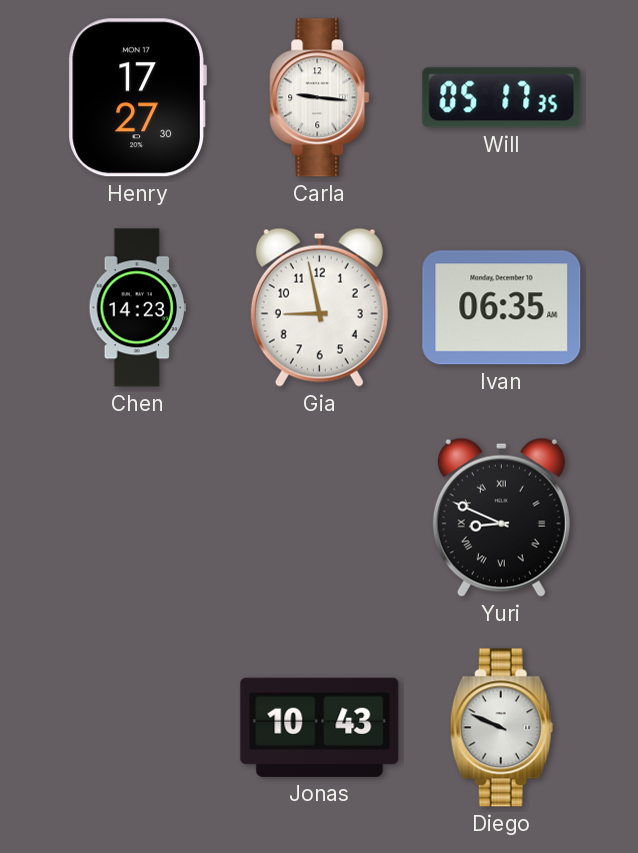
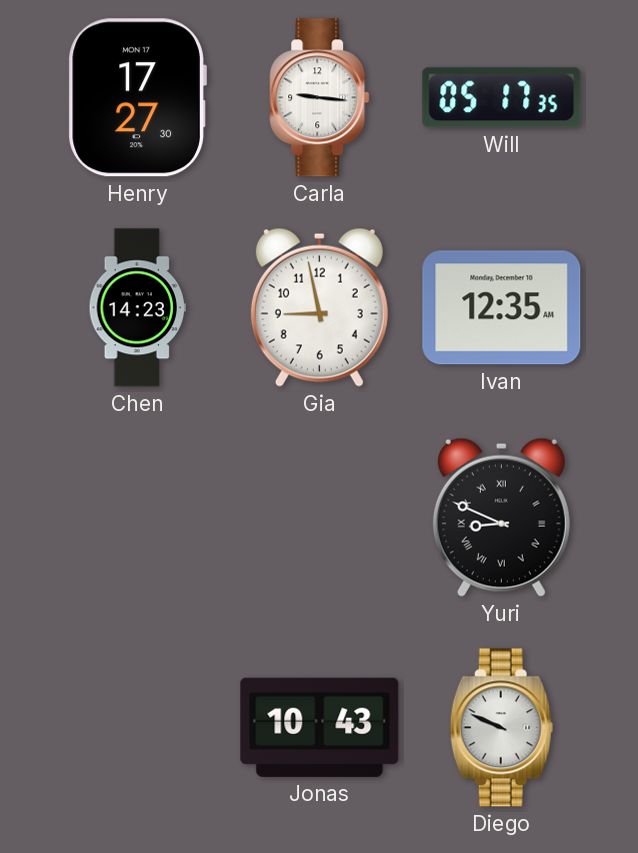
Ivan: 06:35 -> 12:35
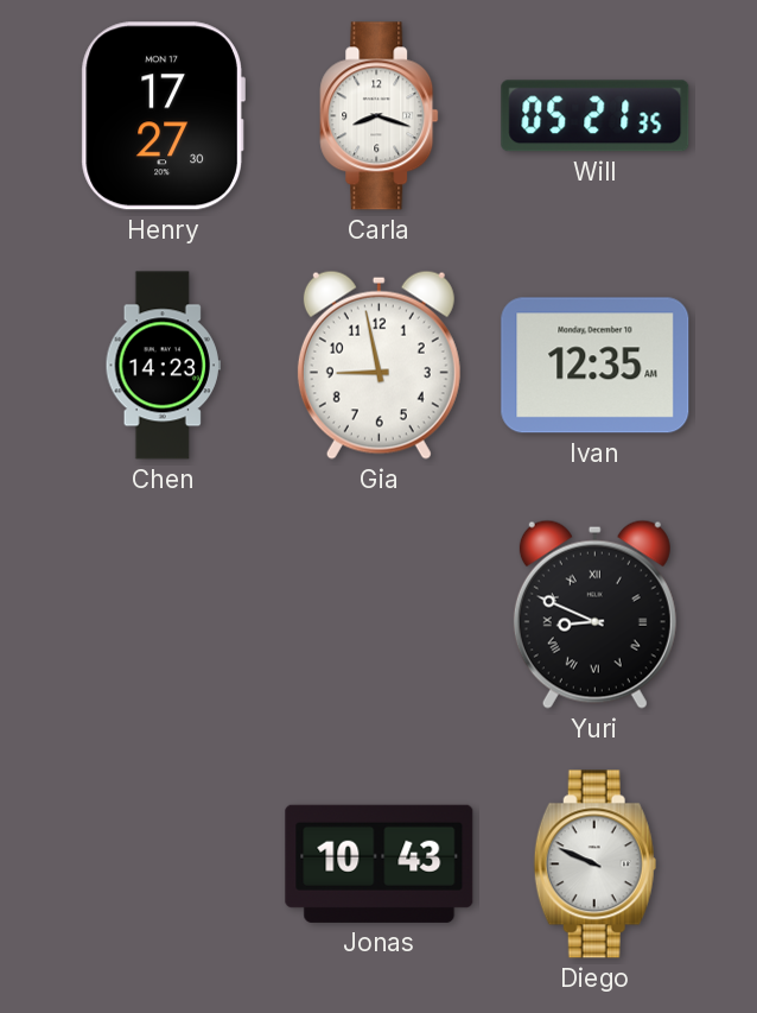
Carla: 9:16 -> 8:18
Will: 05:17 -> 05:21
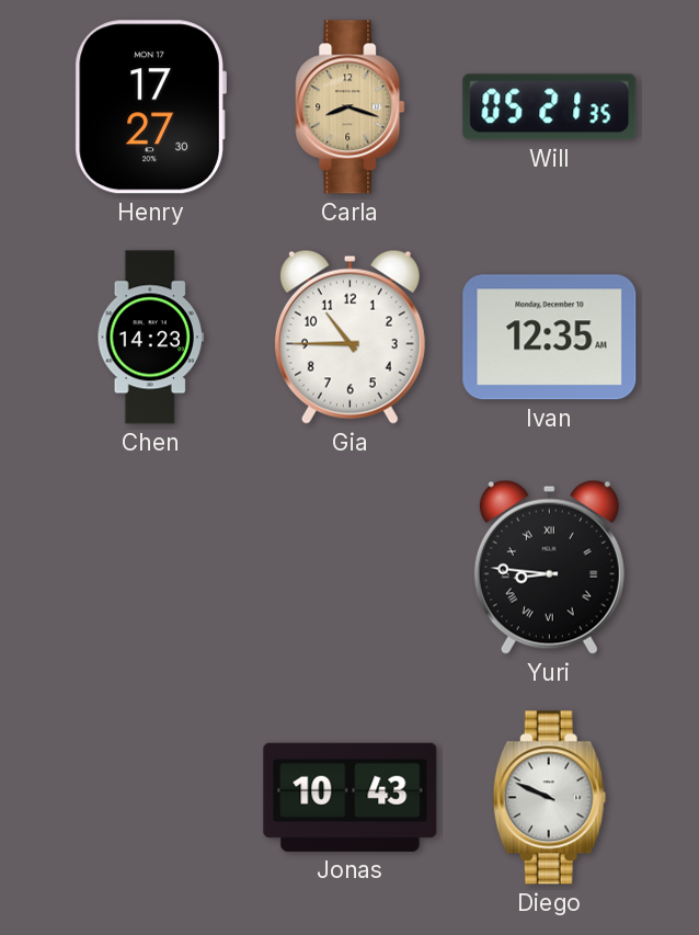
Carla dial: white -> champagne
Gia: 8:58 -> 10:45
Yuri: 8:49 -> 8:46
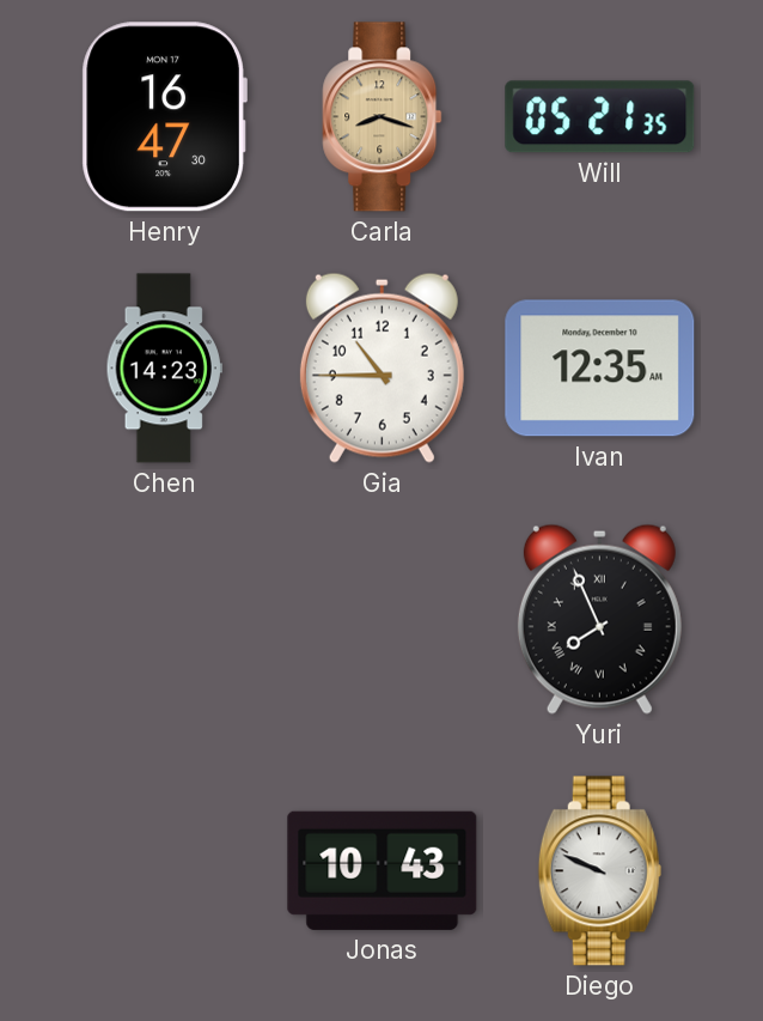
Henry: 17:27 -> 16:47
Yuri: 8:46 -> 7:56
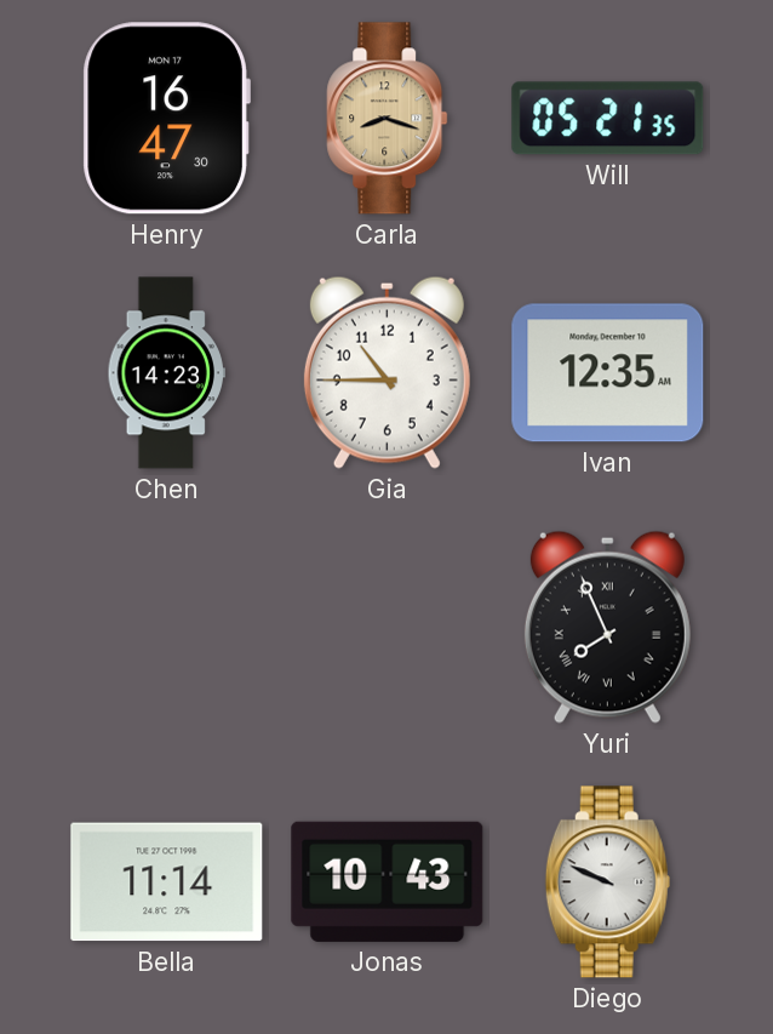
Bella: none -> 11:14
